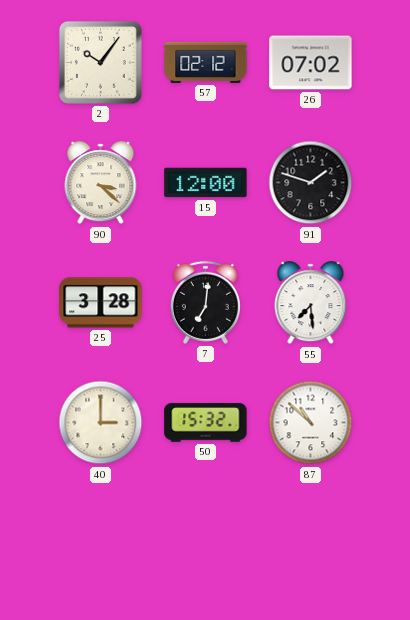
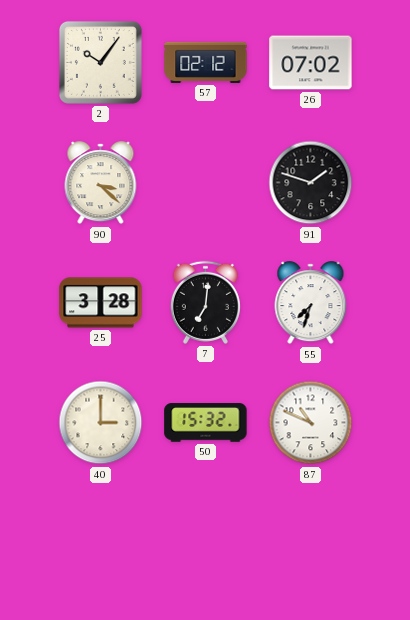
15: 12:00 -> none
55: 7:29 -> 7:33
87: 10:52 -> 10:49
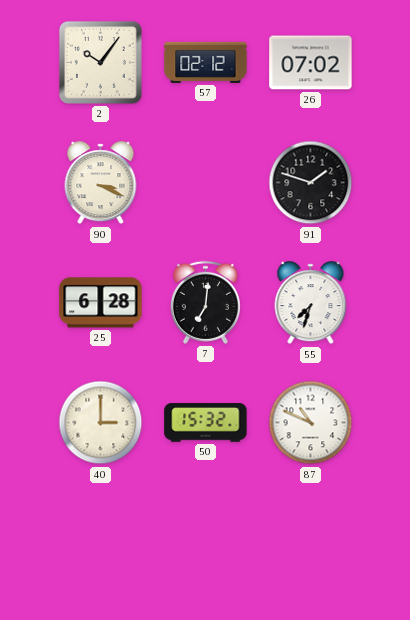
90: 3:22 -> 3:19
25: 3:28 -> 6:28
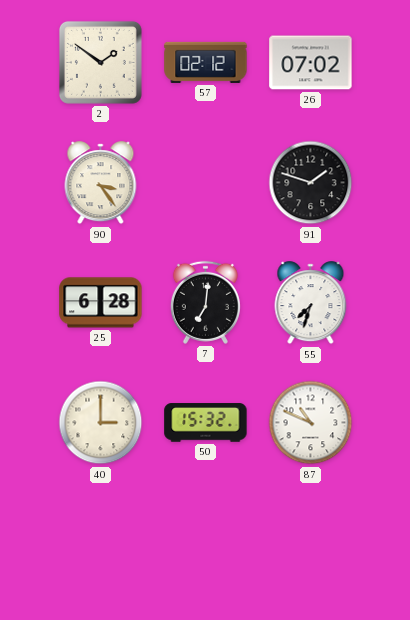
2: 10:06 -> 1:51
90: 3:19 -> 3:24
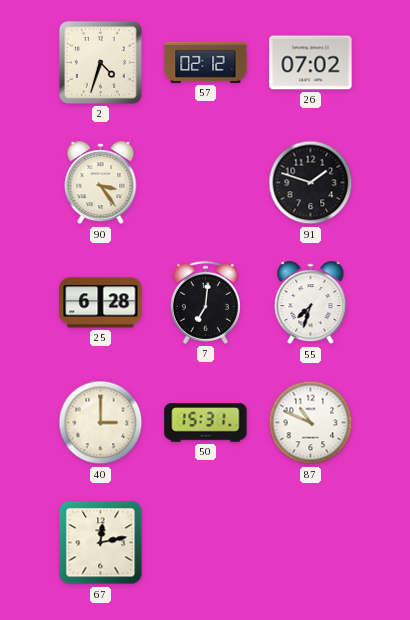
2: 1:51 -> 4:33
50: 15:32 -> 15:31
67: none -> 12:13
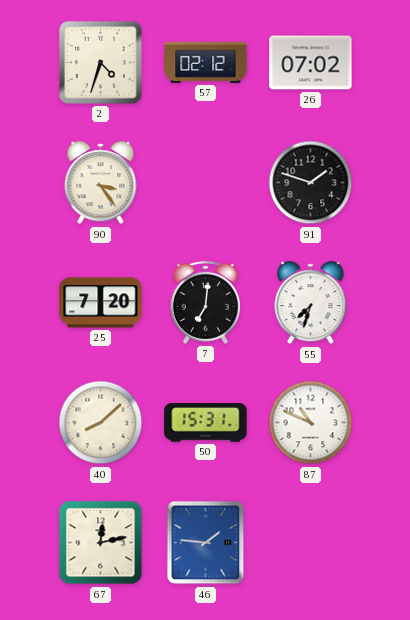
25: 6:28 -> 7:20
40: 3:00 -> 8:08
46: none -> 1:46
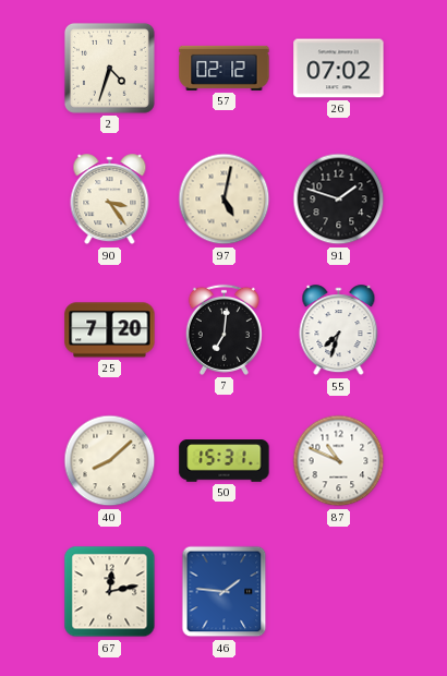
97: none -> 5:02
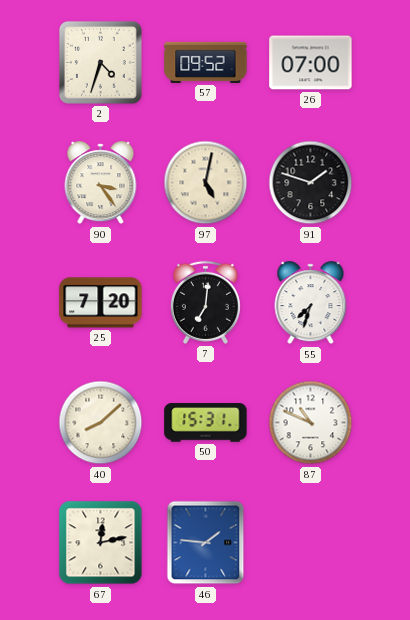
57: 02:12 -> 09:52
26: 07:02 -> 07:00
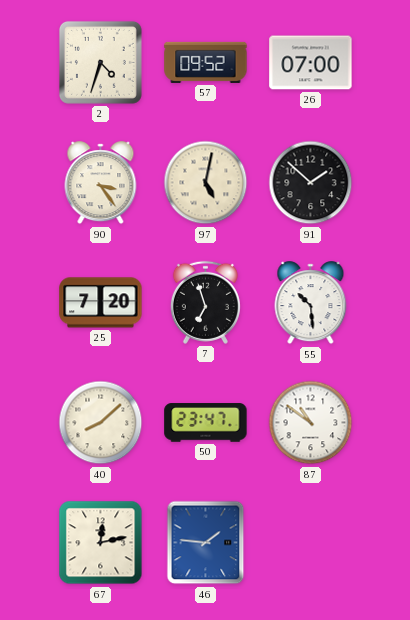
91: 1:48 -> 1:52
7: 7:01 -> 6:57
55: 7:33 -> 10:29
50: 15:31 -> 23:47
87: 10:49 -> 10:51
